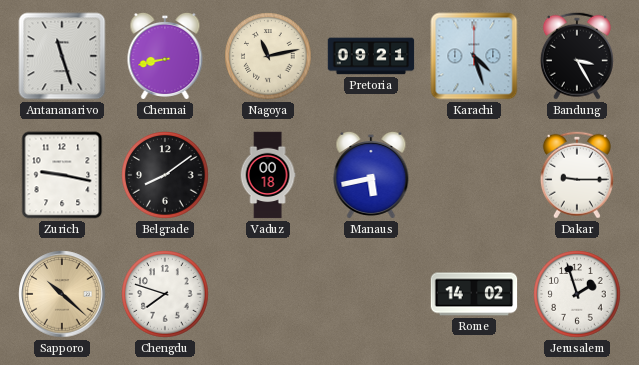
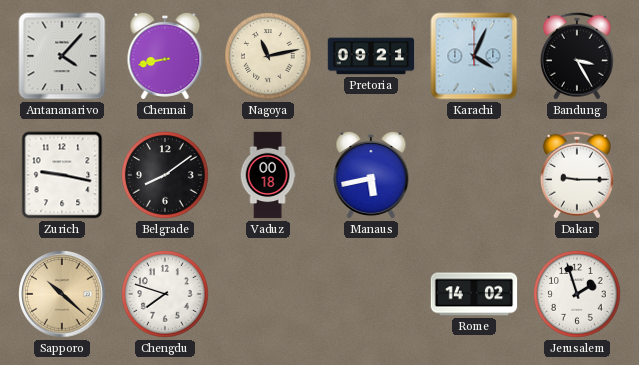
Antananarivo: 11:27 -> 4:07
Karachi: 4:27 -> 4:04
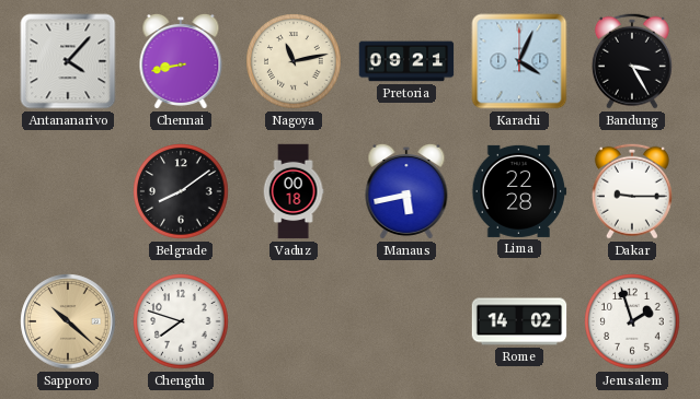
Zurich: 9:17 -> none
Lima: none -> 22:28
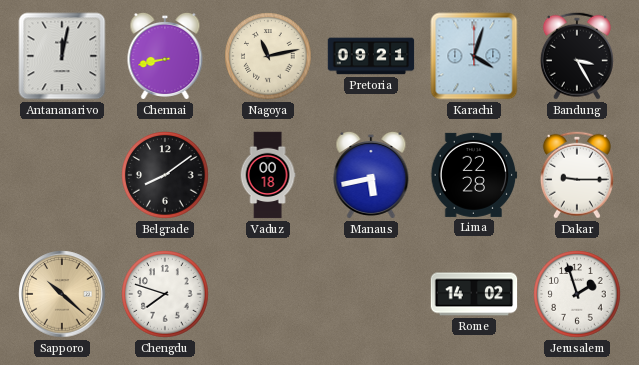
Antananarivo: 4:07 -> 12:02
Karachi: 4:04 -> 4:03
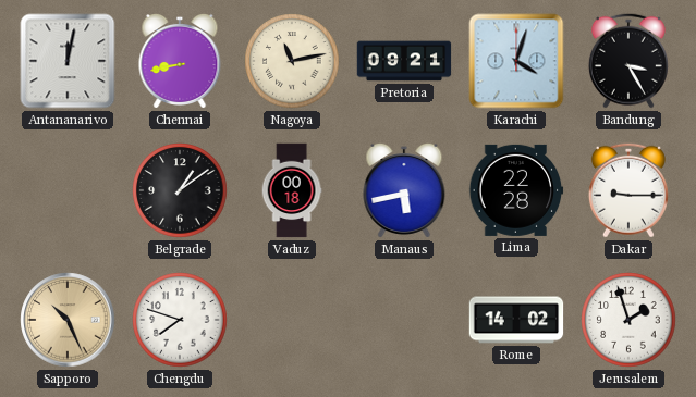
Belgrade: 8:09 -> 1:09
Sapporo: 10:22 -> 10:26
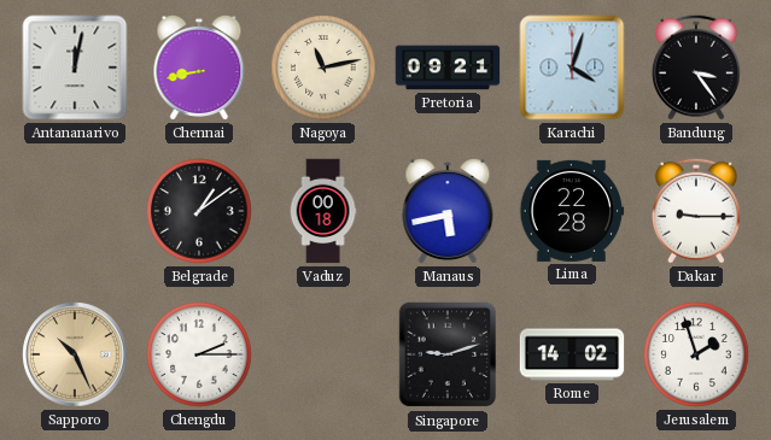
Bandung: 3:25 -> 3:24
Chengdu: 7:48 -> 2:15
Singapore: none -> 9:12
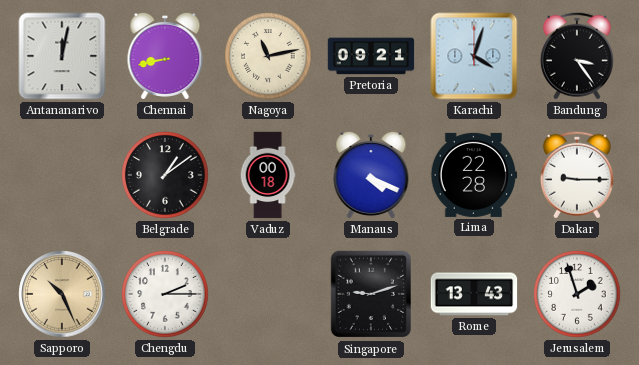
Manaus: 5:43 -> 4:19
Rome: 14:02 -> 13:43
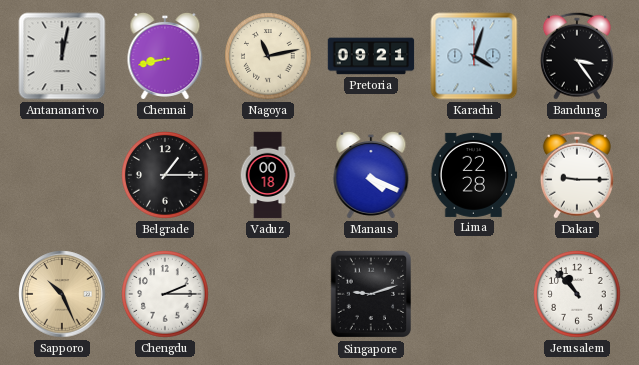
Belgrade: 1:09 -> 1:15
Rome: 13:43 -> none
Jerusalem: 1:57 -> 10:53
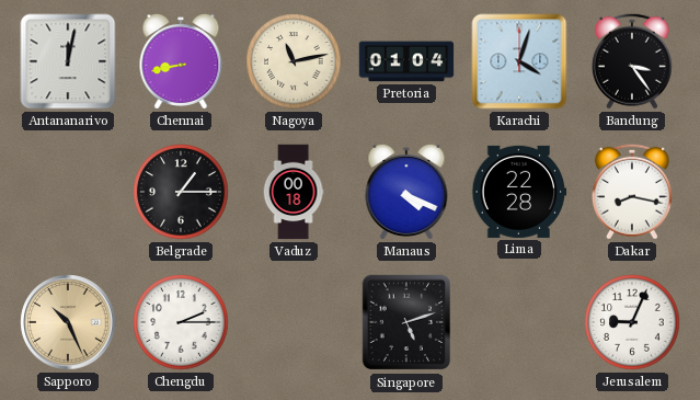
Pretoria: 09:21 -> 01:04
Dakar: 9:15 -> 8:17
Singapore: 9:12 -> 5:12
Jerusalem: 10:53 -> 9:04
